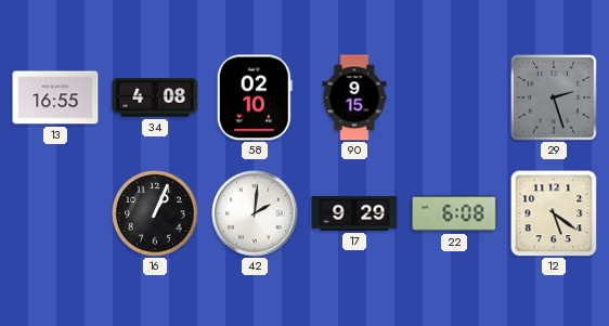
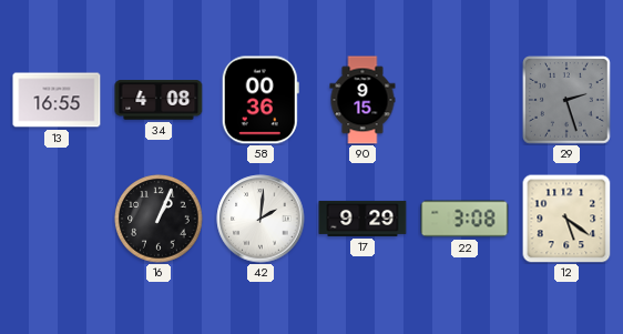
58: 02:10 -> 00:36
22: 6:08 -> 3:08
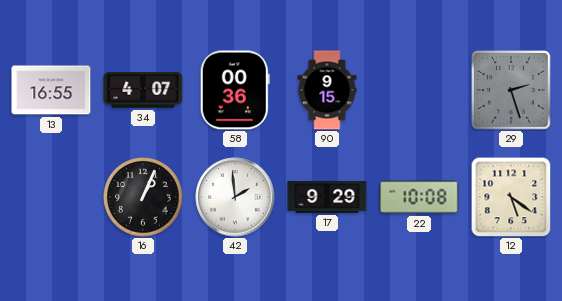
34: 4:08 -> 4:07
42: 2:01 -> 1:59
22: 3:08 -> 10:08
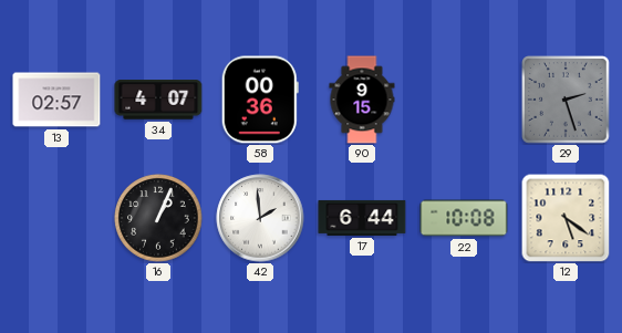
13: 16:55 -> 02:57
17: 9:29 -> 6:44
